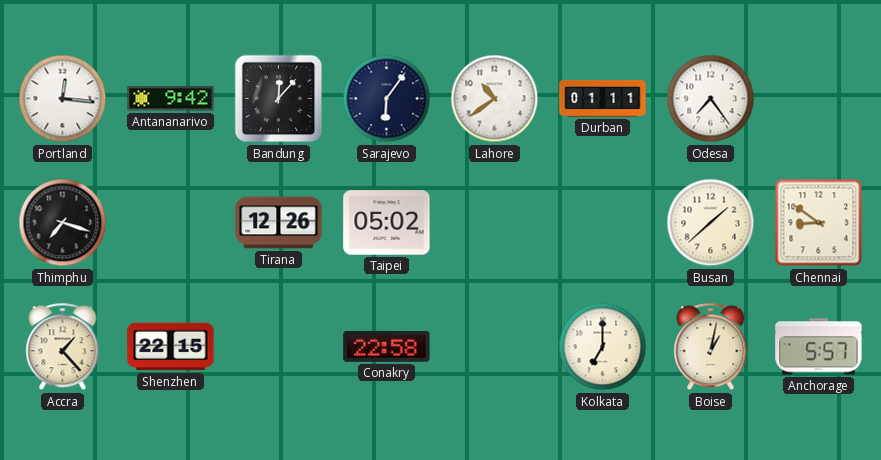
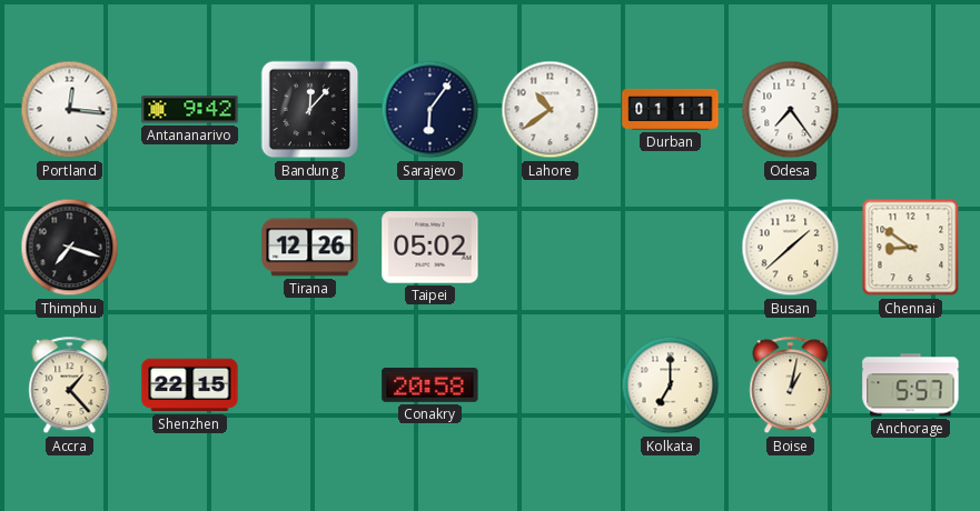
Conakry: 22:58 -> 20:58
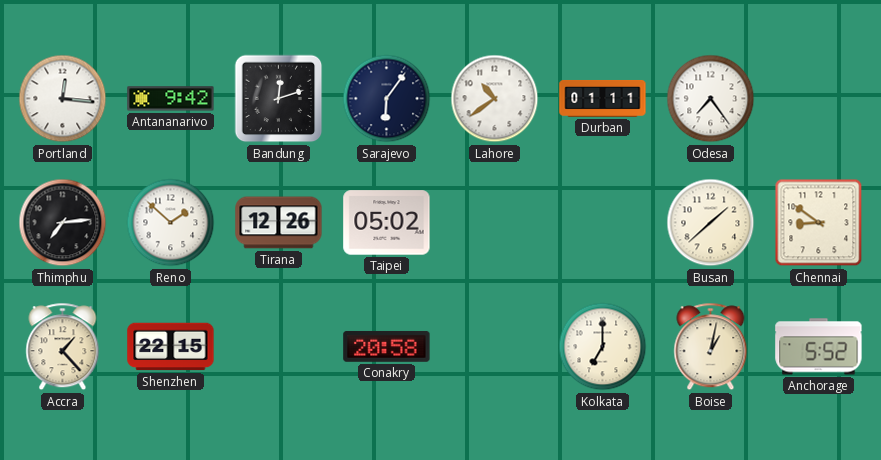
Bandung: 12:07 -> 12:12
Thimphu: 7:18 -> 7:14
Reno: none -> 1:52
Anchorage: 5:57 -> 5:52
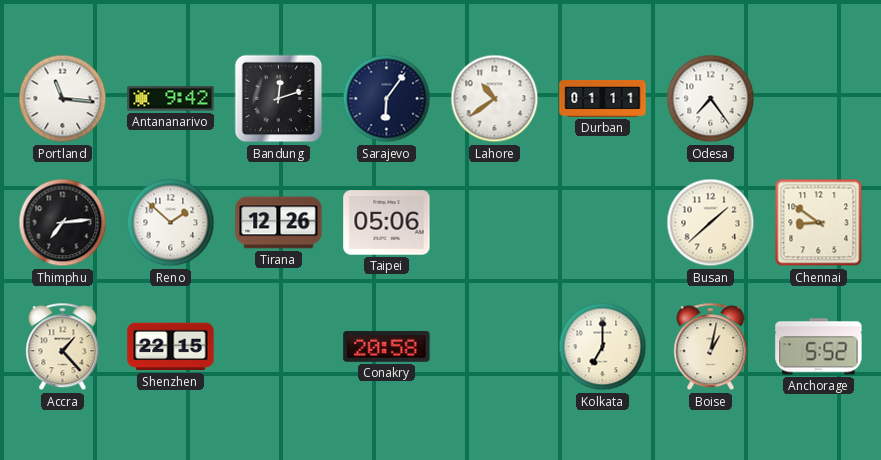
Portland: 12:16 -> 11:16
Taipei: 05:02 -> 05:06
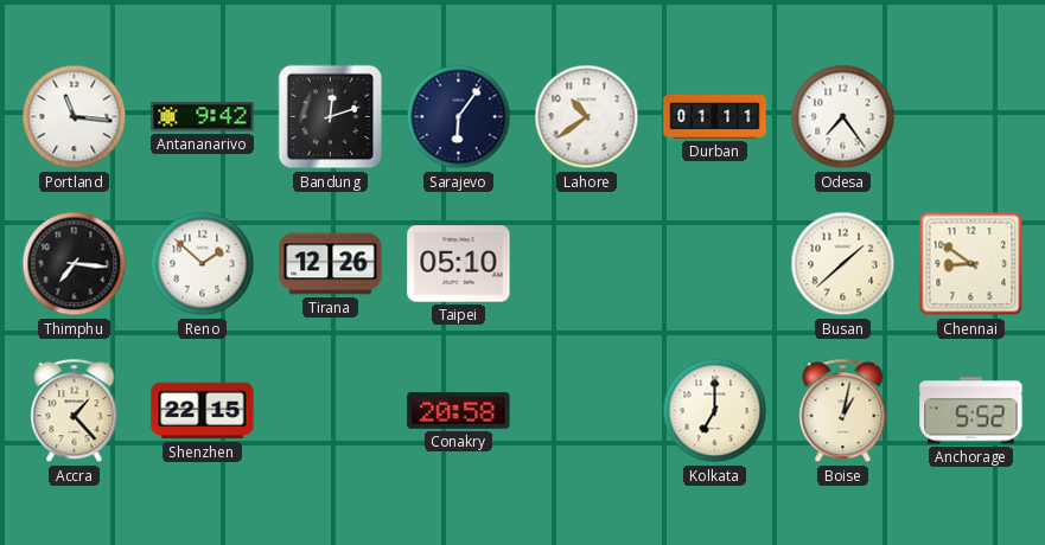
Thimphu: 7:14 -> 7:16
Taipei: 05:06 -> 05:10
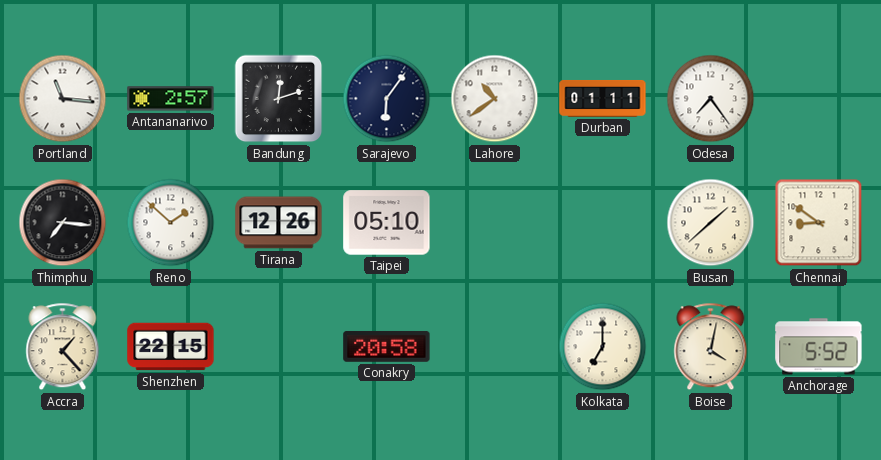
Antananarivo: 9:42 -> 2:57
Boise: 1:02 -> 4:02
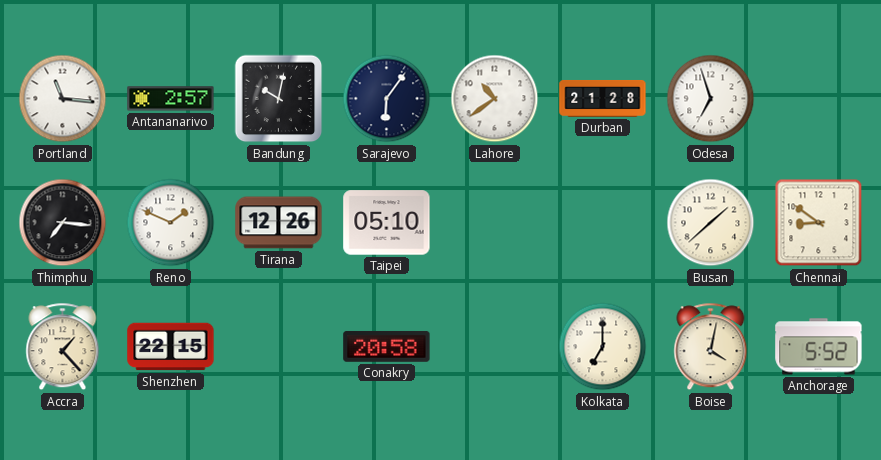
Bandung: 12:12 -> 10:02
Durban: 01:11 -> 21:28
Odesa: 7:24 -> 6:57
Reno: 1:52 -> 1:49
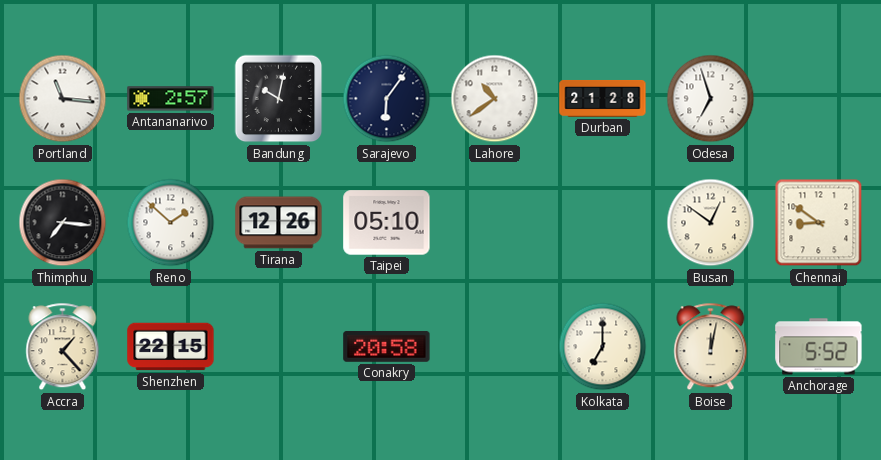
Reno: 1:49 -> 1:52
Busan: 1:38 -> 12:51
Boise: 4:02 -> 12:02
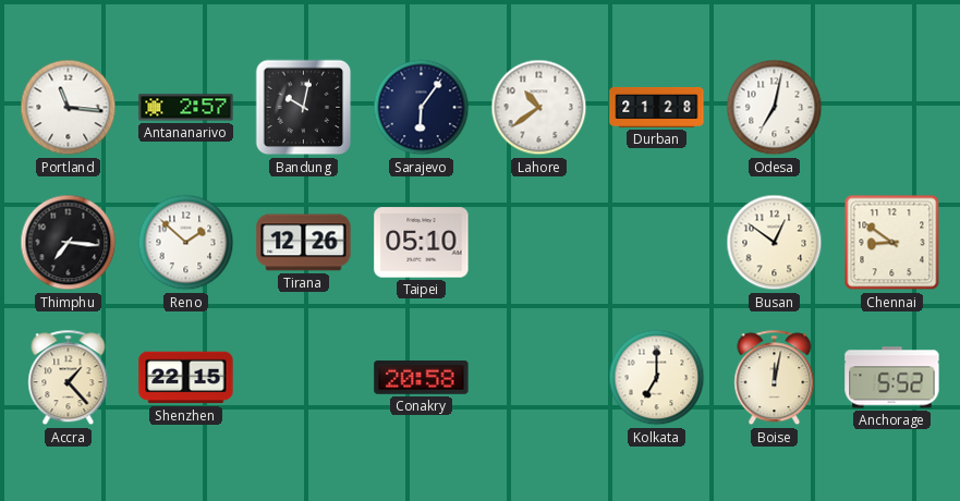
Odesa: 6:57 -> 7:02
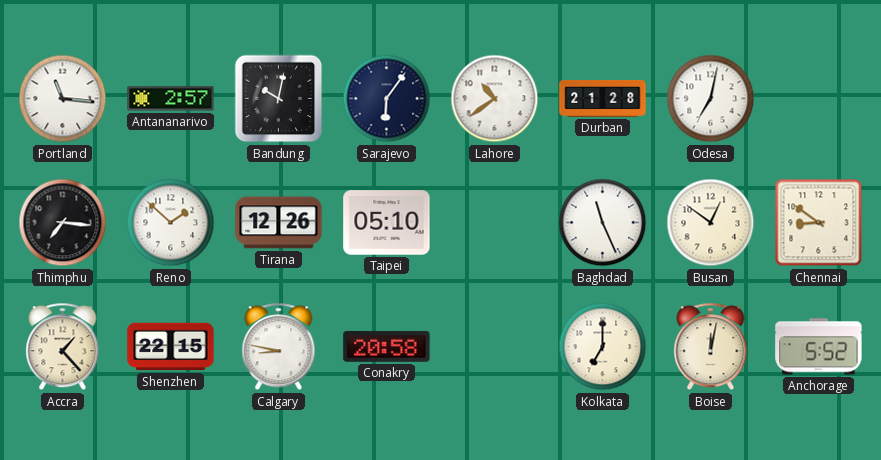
Baghdad: none -> 11:26
Calgary: none -> 8:47
